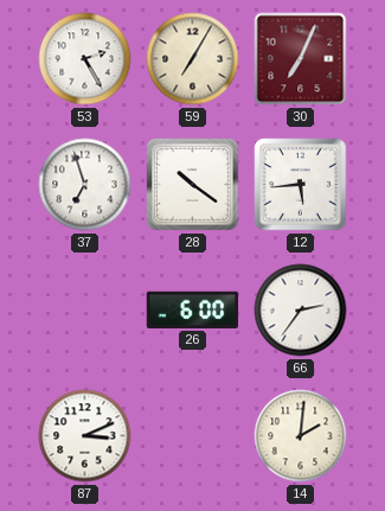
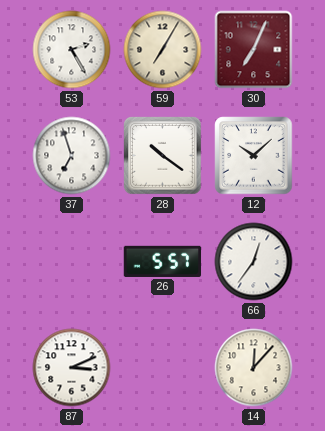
12: 5:44 -> 10:08
26: 6:00 -> 5:57
66: 2:36 -> 12:36
14: 2:01 -> 12:07
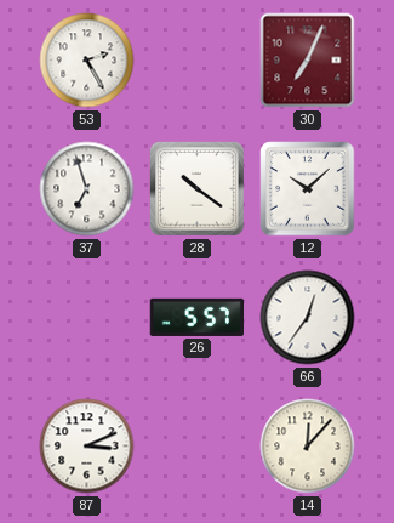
59: 7:05 -> none
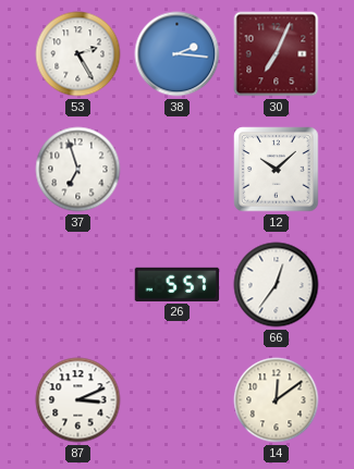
38: none -> 2:16
28: 10:21 -> none
14: 12:07 -> 12:09
